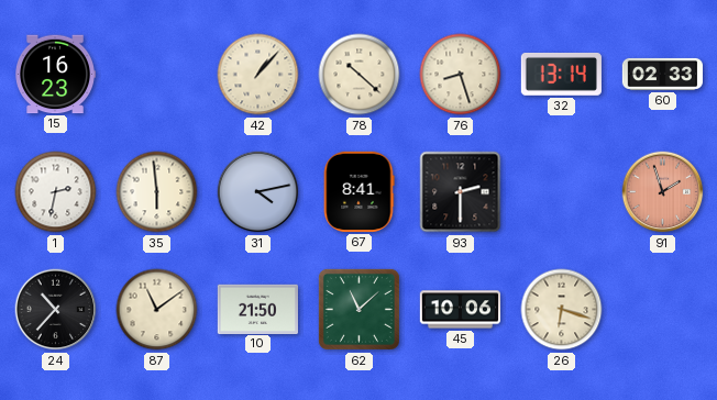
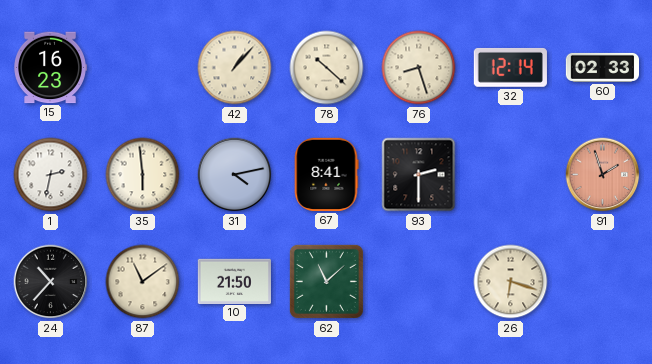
32: 13:14 -> 12:14
45: 10:06 -> none
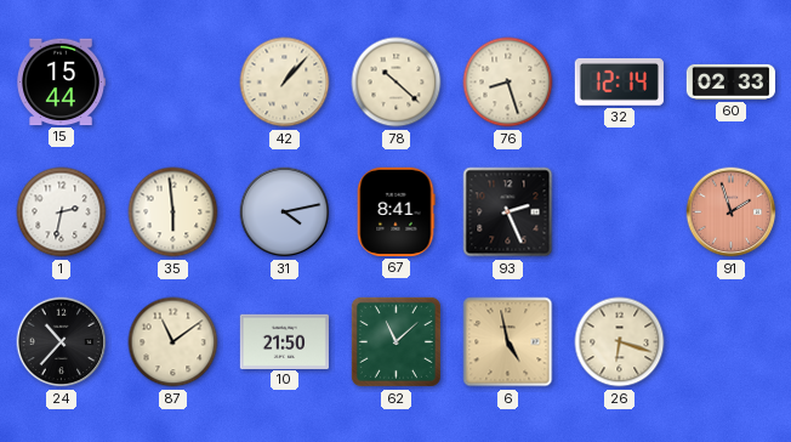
15: 16:23 -> 15:44
93: 2:30 -> 2:26
6: none -> 4:58
